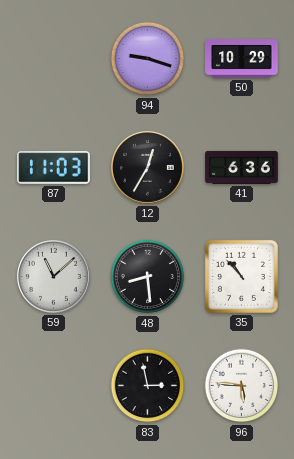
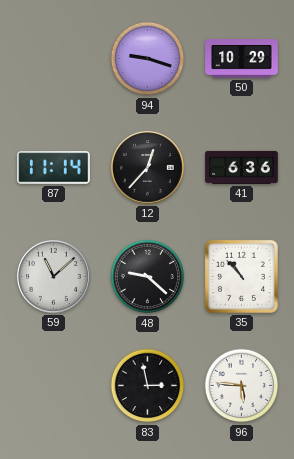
87: 11:03 -> 11:14
12: 12:35 -> 12:37
48: 8:29 -> 9:22
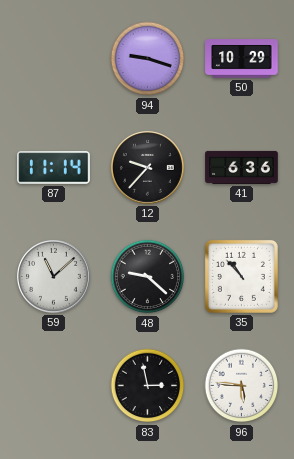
12: 12:37 -> 9:37
